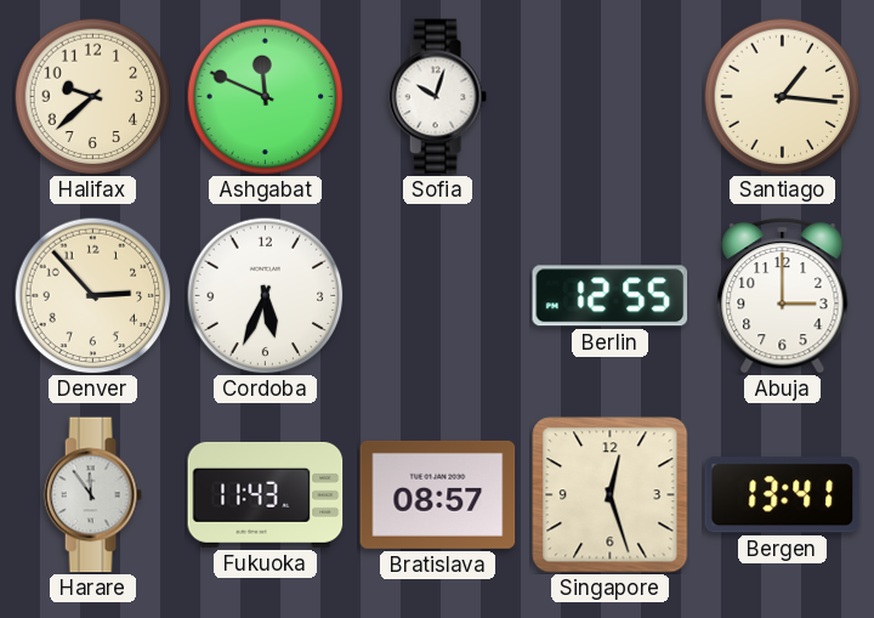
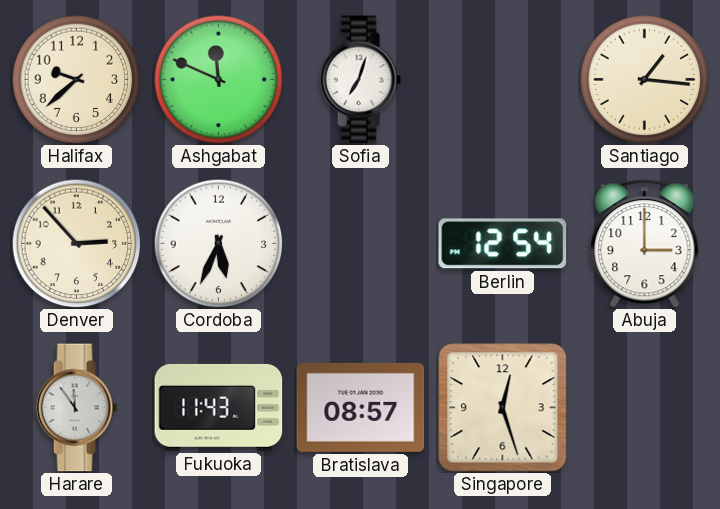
Sofia: 10:03 -> 7:03
Berlin: 12:55 -> 12:54
Bergen: 13:41 -> none
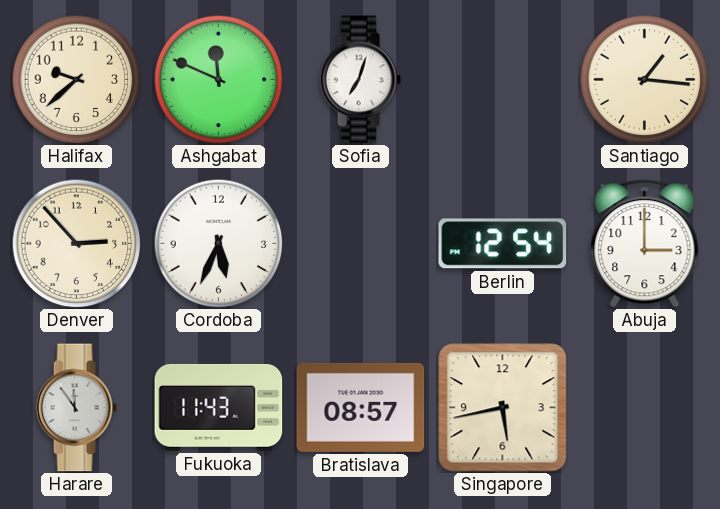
Singapore: 12:27 -> 5:43
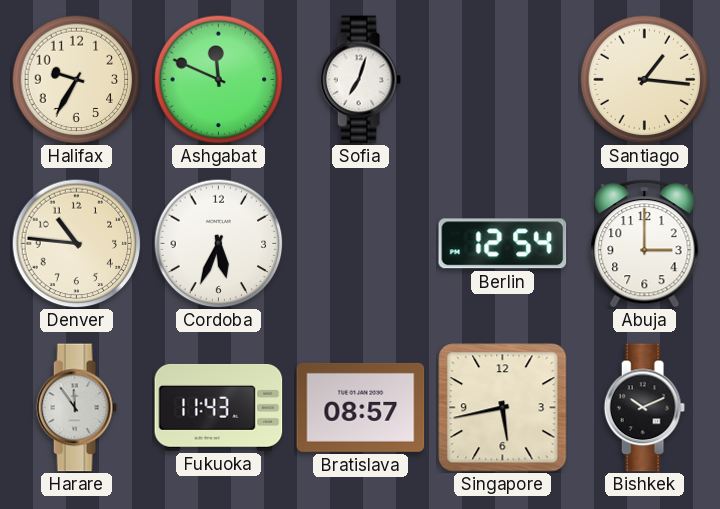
Halifax: 9:38 -> 9:35
Denver: 2:53 -> 10:46
Bishkek: none -> 10:11
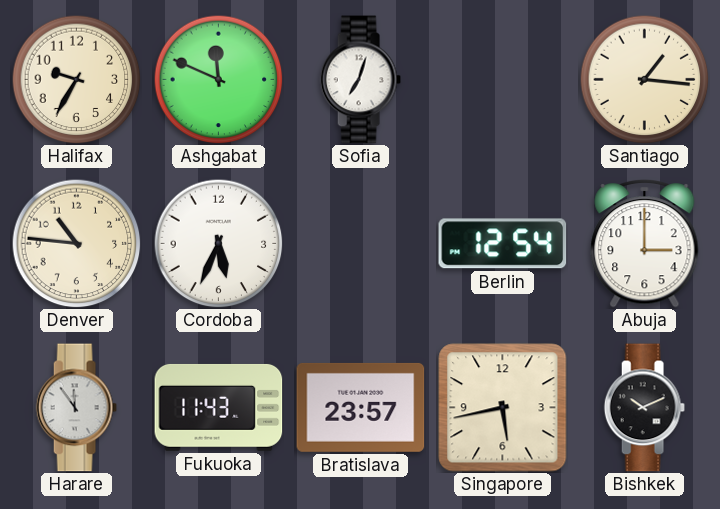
Bratislava: 08:57 -> 23:57
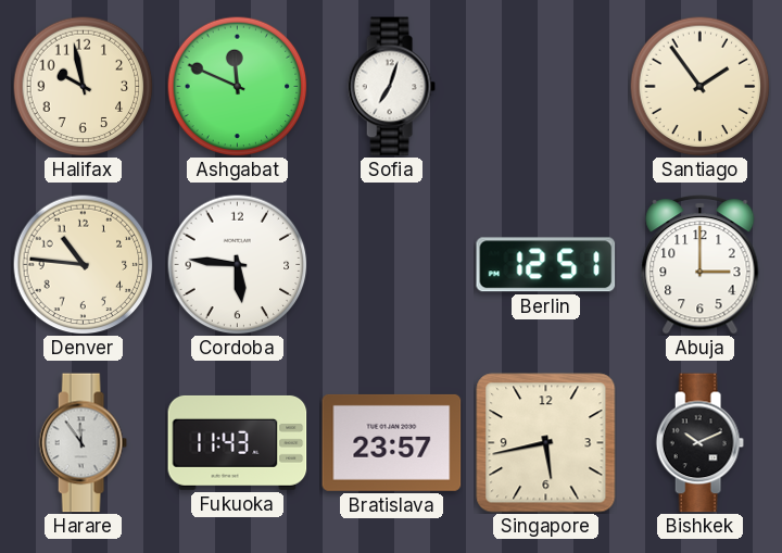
Halifax: 9:35 -> 9:58
Santiago: 1:16 -> 1:54
Cordoba: 5:34 -> 5:46
Berlin: 12:54 -> 12:51
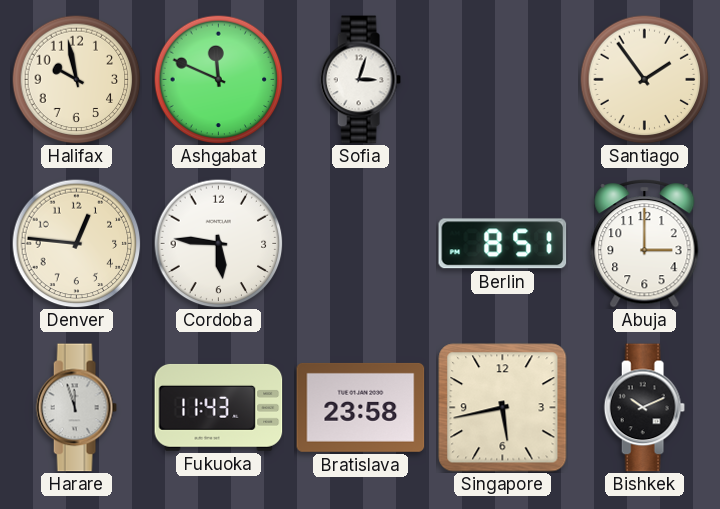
Sofia: 7:03 -> 3:03
Denver: 10:46 -> 12:46
Berlin: 12:51 -> 8:51
Harare: 11:54 -> 11:57
Bratislava: 23:57 -> 23:58
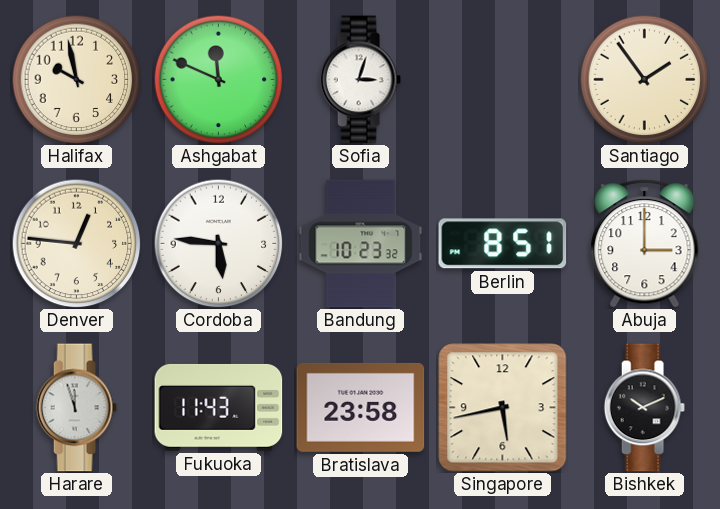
Bandung: none -> 10:23
